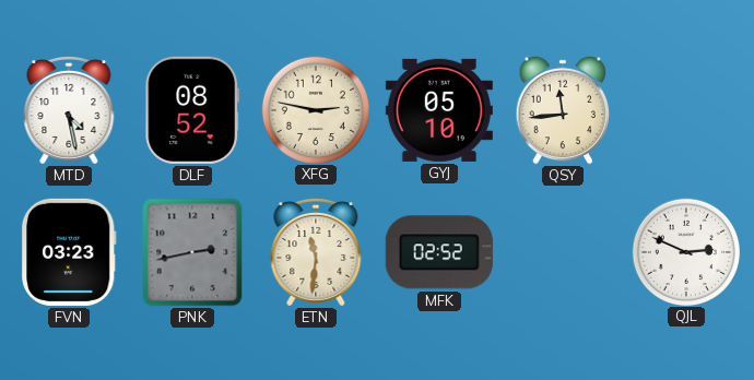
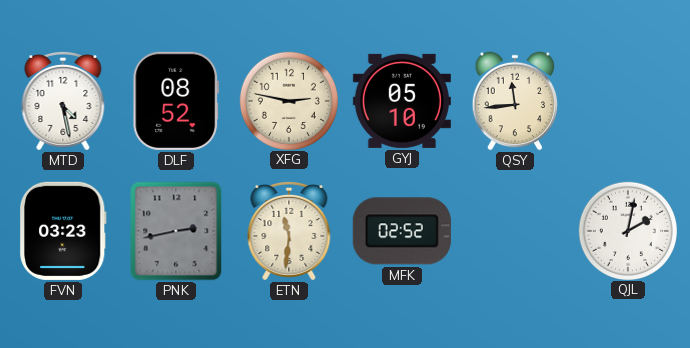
QJL: 2:49 -> 2:02
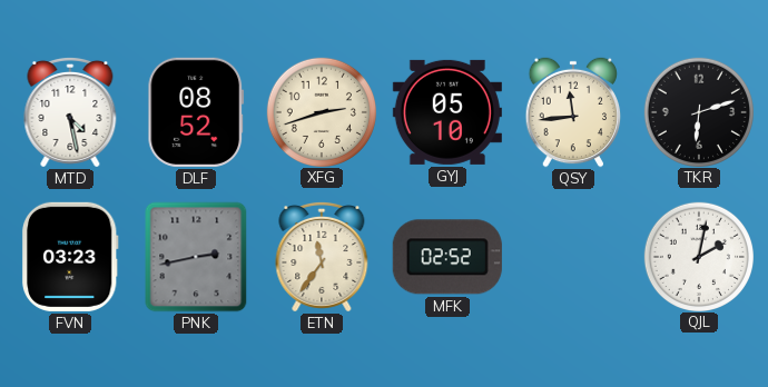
XFG: 2:47 -> 2:42
TKR: none -> 6:12
ETN: 11:31 -> 11:36
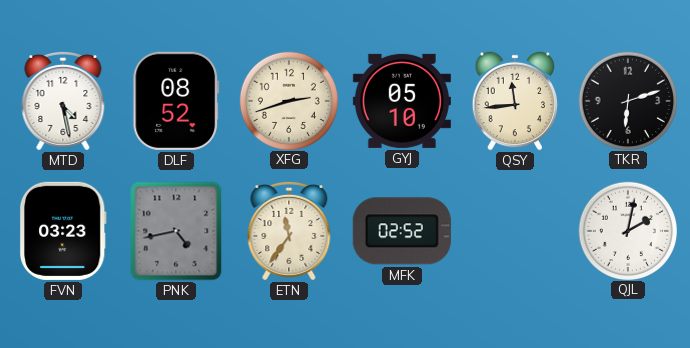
PNK: 2:43 -> 4:43
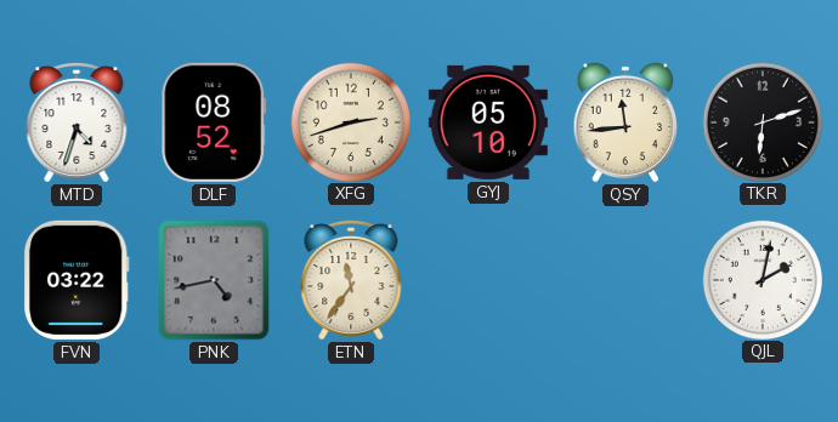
MTD: 4:28 -> 4:33
FVN: 03:23 -> 03:22
MFK: 02:52 -> none
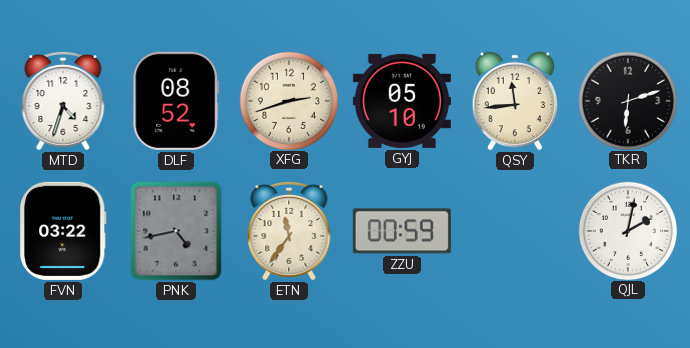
ZZU: none -> 00:59
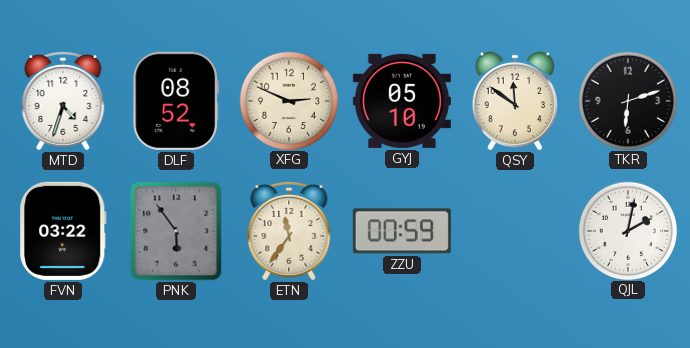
XFG: 2:42 -> 2:49
QSY: 11:44 -> 11:51
PNK: 4:43 -> 5:54
